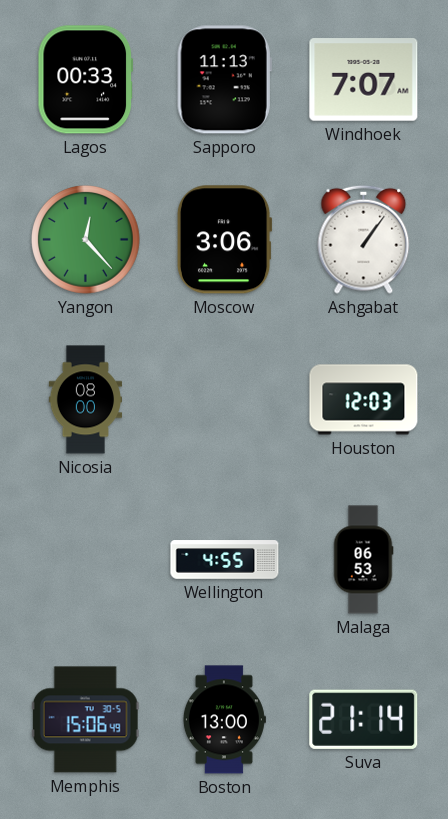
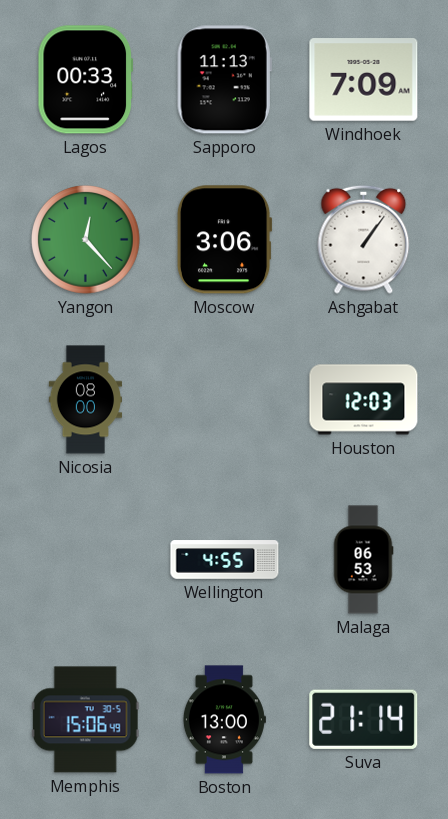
Windhoek: 7:07 -> 7:09
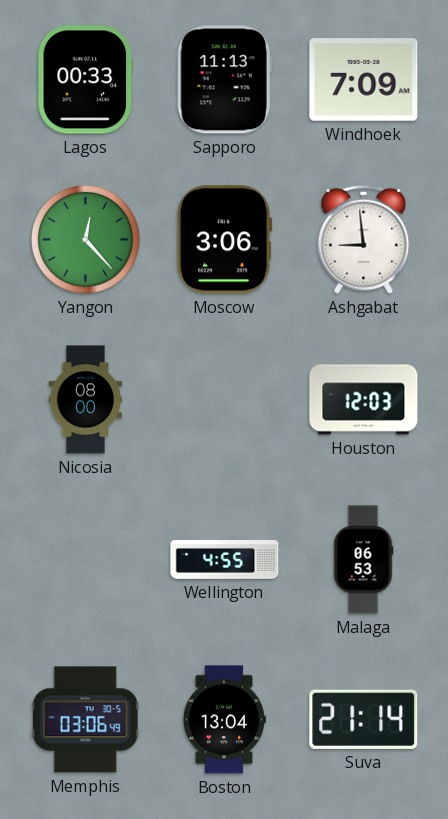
Ashgabat: 1:06 -> 8:59
Memphis: 15:06 -> 03:06
Boston: 13:00 -> 13:04
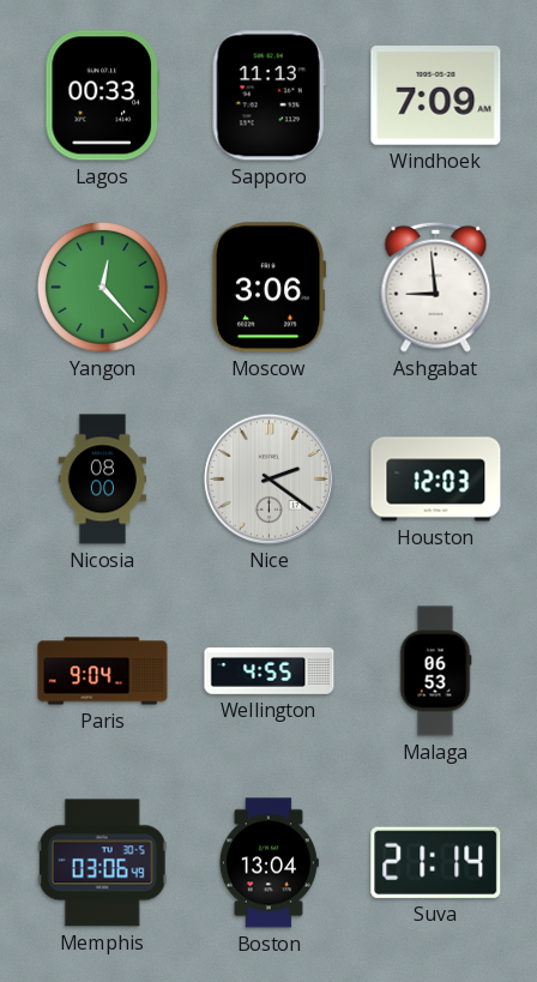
Nice: none -> 2:21
Paris: none -> 9:04
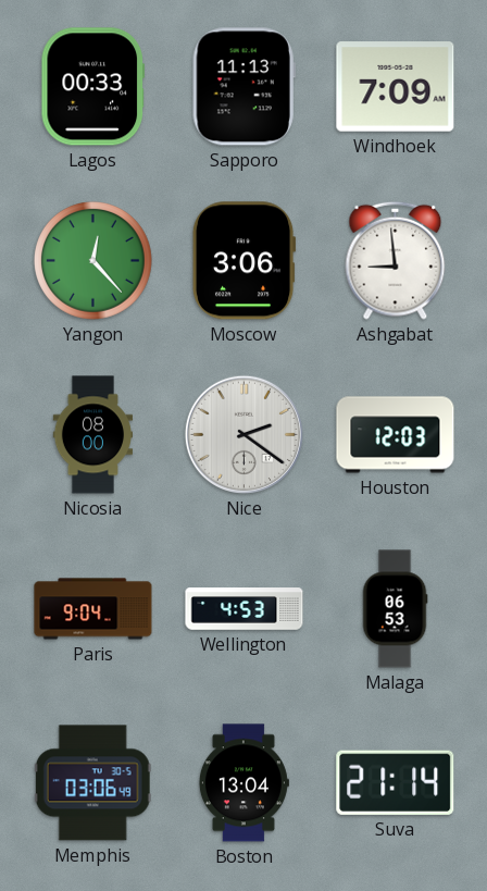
Wellington: 4:55 -> 4:53
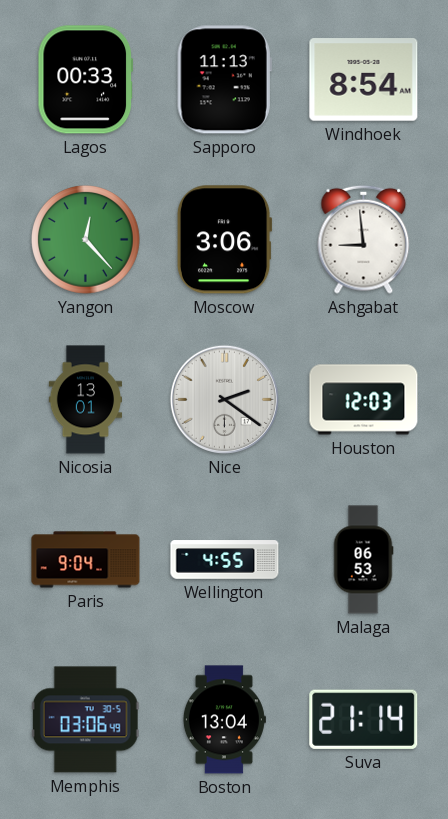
Windhoek: 7:09 -> 8:54
Nicosia: 08:00 -> 13:01
Wellington: 4:53 -> 4:55
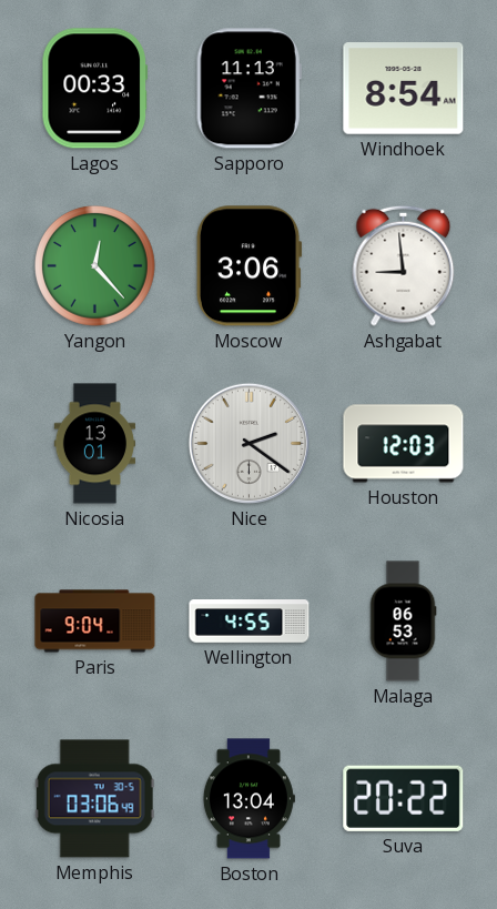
Suva: 21:14 -> 20:22
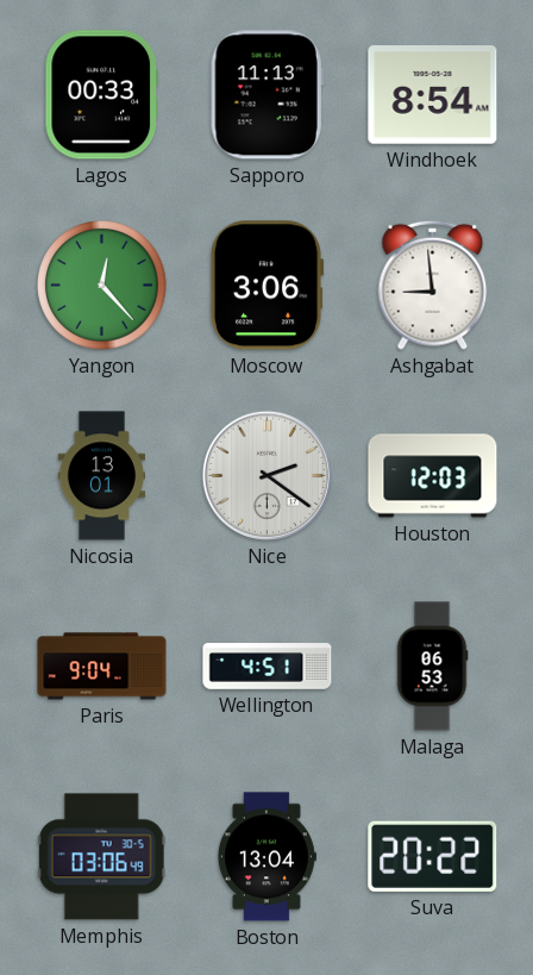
Wellington: 4:55 -> 4:51
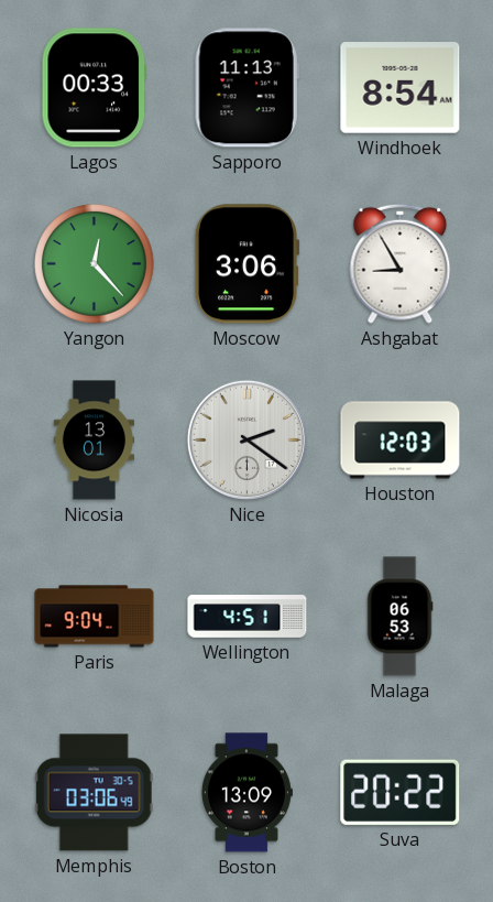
Ashgabat: 8:59 -> 8:55
Boston: 13:04 -> 13:09
